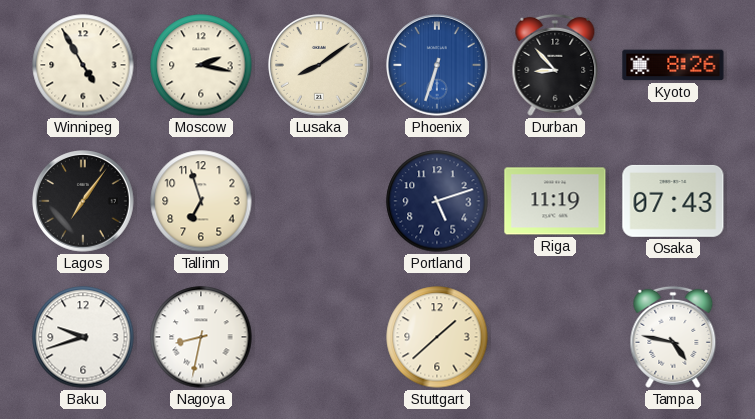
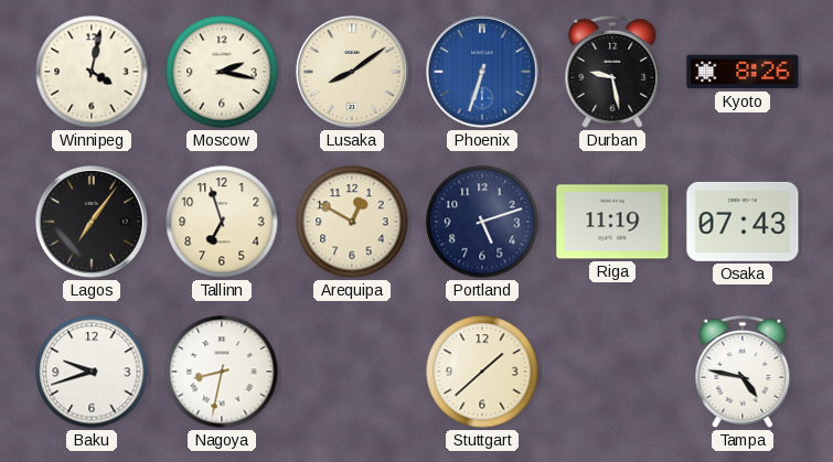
Winnipeg: 4:55 -> 4:02
Durban: 8:53 -> 9:28
Arequipa: none -> 12:50
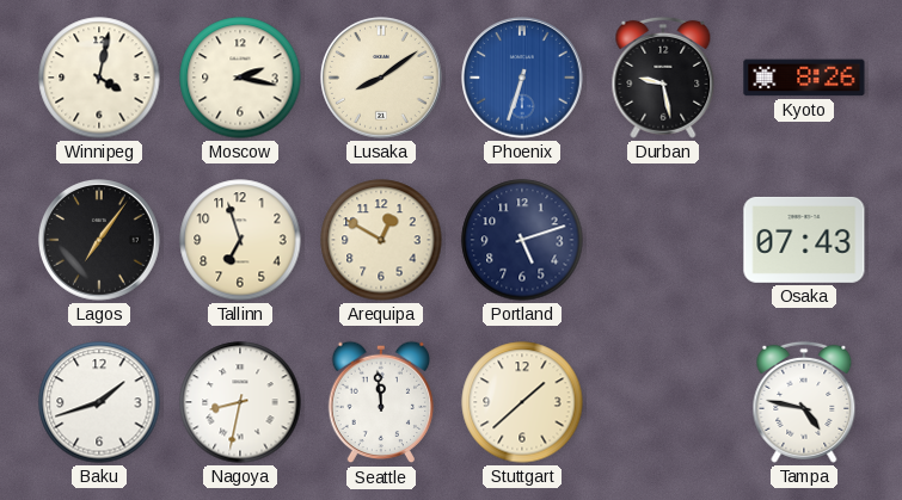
Riga: 11:19 -> none
Baku: 9:42 -> 1:42
Seattle: none -> 11:59
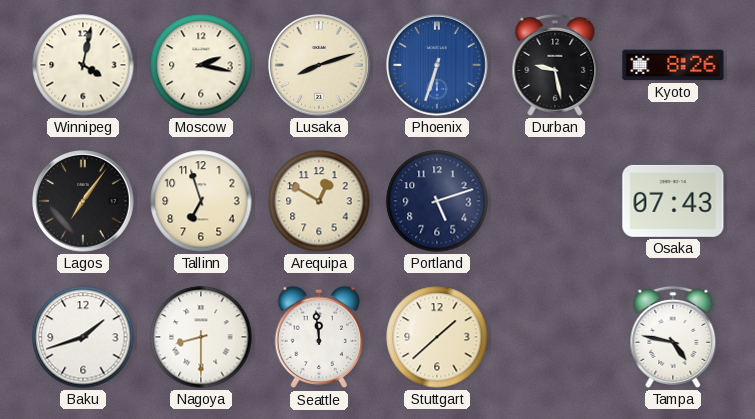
Lusaka: 8:09 -> 8:12
Nagoya: 8:32 -> 8:30
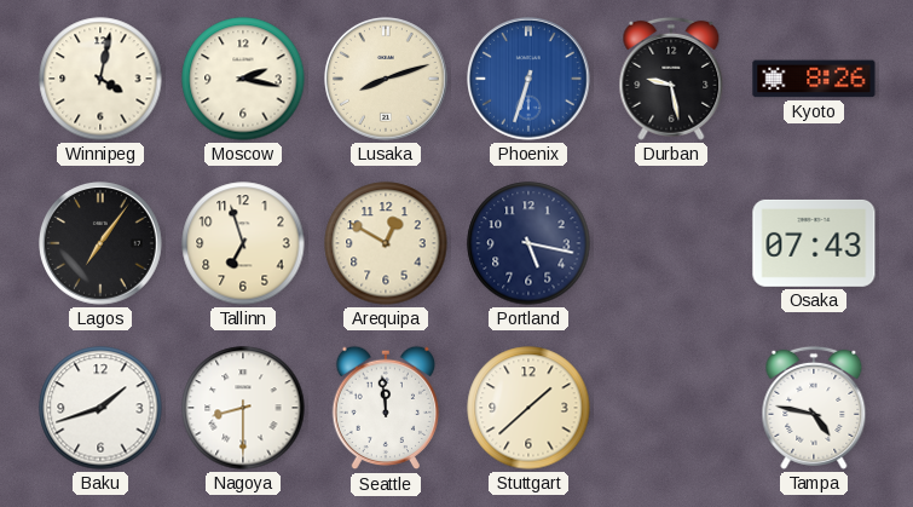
Portland: 5:12 -> 5:17
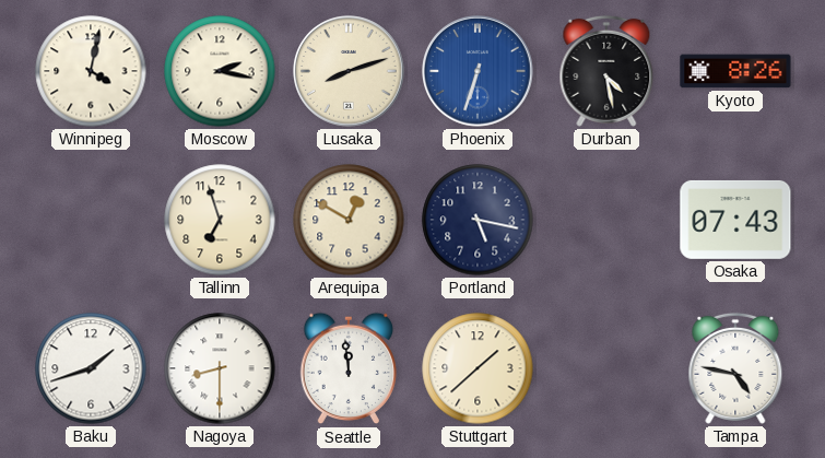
Durban: 9:28 -> 4:28
Lagos: 7:06 -> none
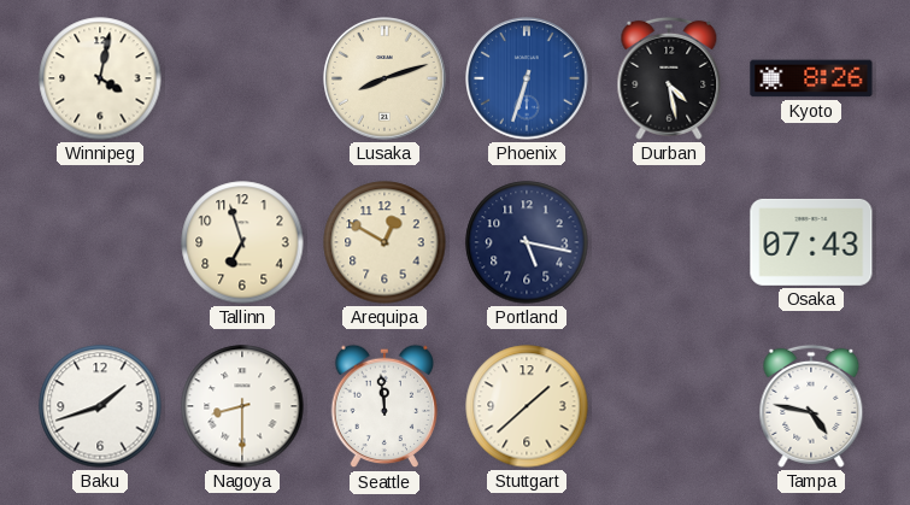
Moscow: 2:17 -> none
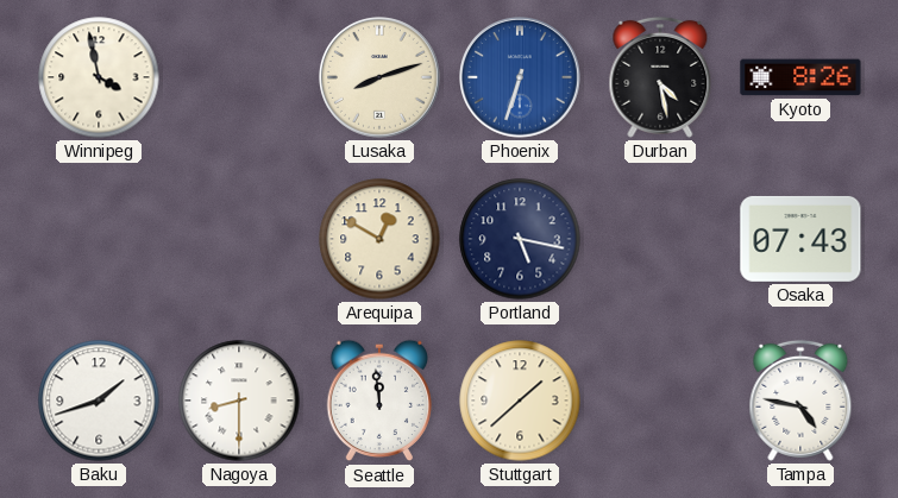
Winnipeg: 4:02 -> 3:58
Tallinn: 6:57 -> none
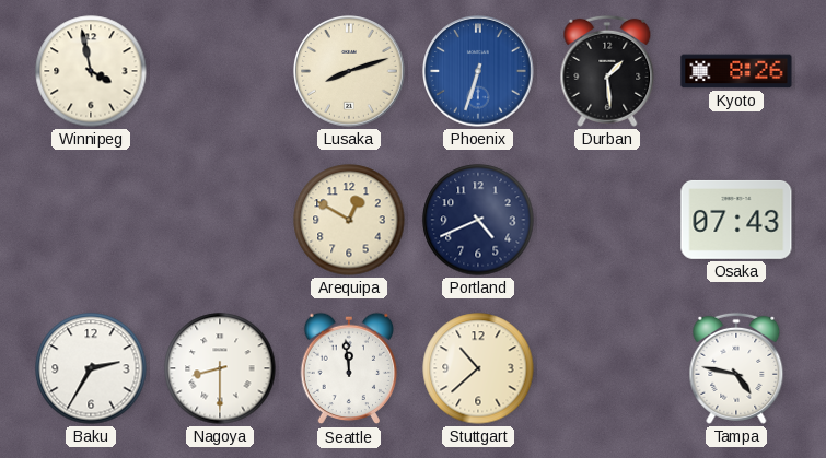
Durban: 4:28 -> 1:29
Portland: 5:17 -> 4:41
Baku: 1:42 -> 2:35
Stuttgart: 1:38 -> 10:38
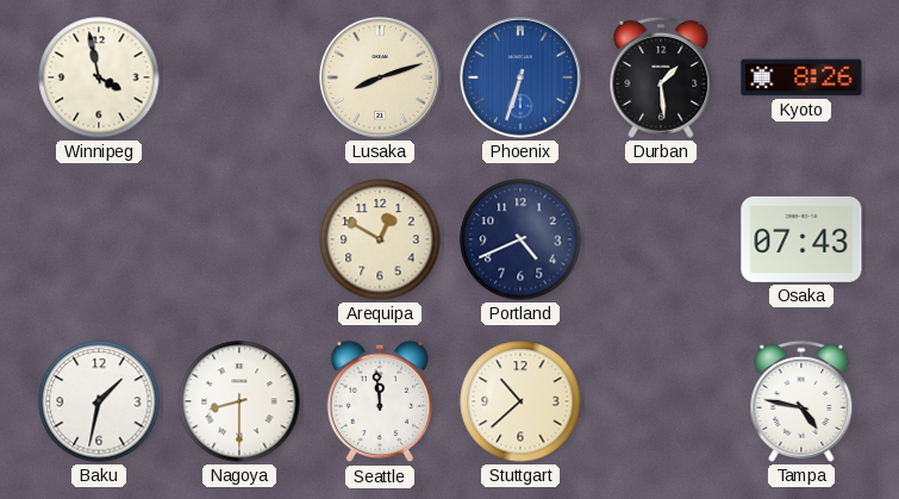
Baku: 2:35 -> 1:32
